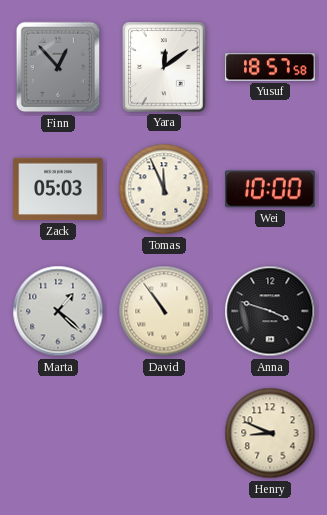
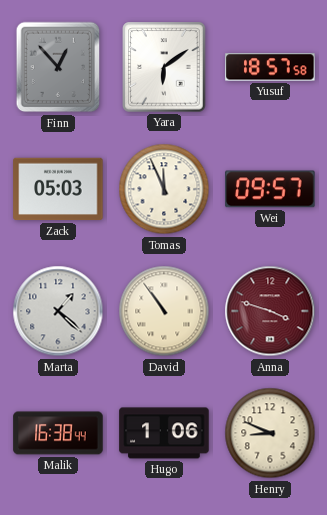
Yara: 12:09 -> 6:09
Wei: 10:00 -> 09:57
Anna dial: black -> burgundy
Malik: none -> 16:38
Hugo: none -> 1:06
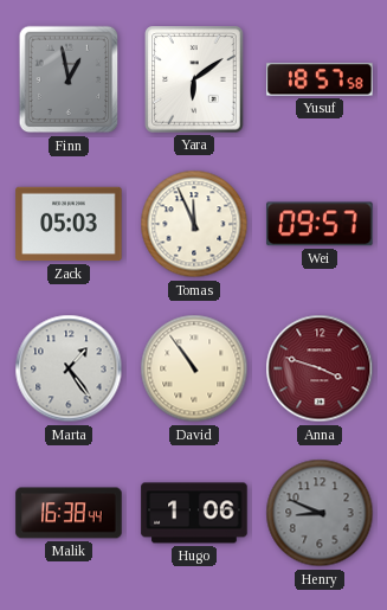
Finn: 12:53 -> 12:58
Marta: 1:22 -> 1:24
Henry dial: cream -> grey
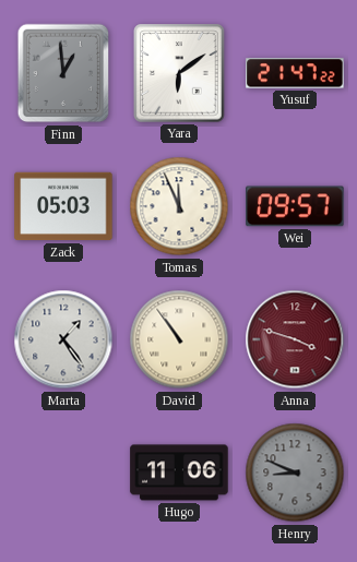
Finn: 12:58 -> 12:59
Yusuf: 18:57 -> 21:47
Malik: 16:38 -> none
Hugo: 1:06 -> 11:06
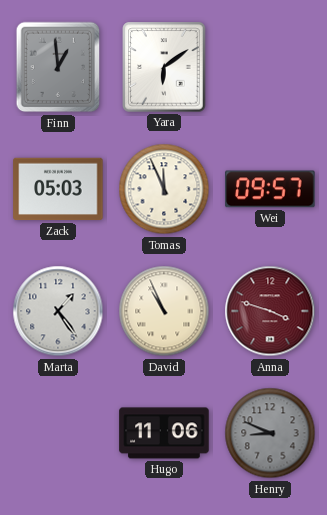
Yusuf: 21:47 -> none
David: 10:54 -> 10:56
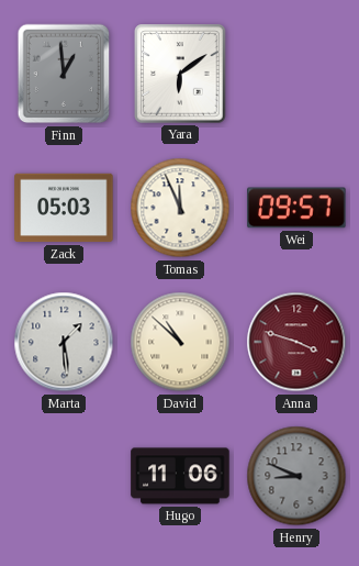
Marta: 1:24 -> 1:29
David: 10:56 -> 10:52
